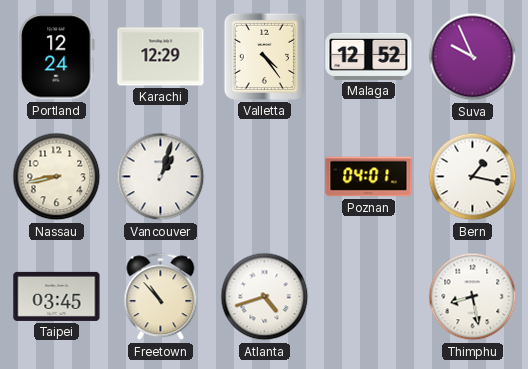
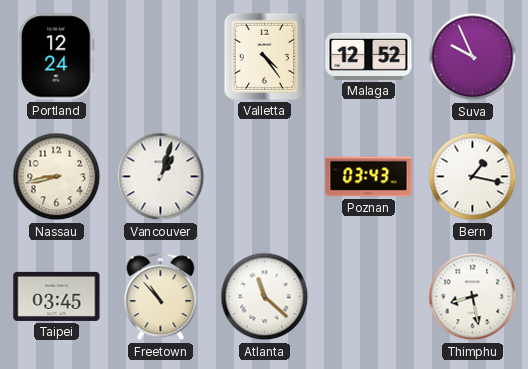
Karachi: 12:29 -> none
Poznan: 04:01 -> 03:43
Atlanta: 4:42 -> 11:22
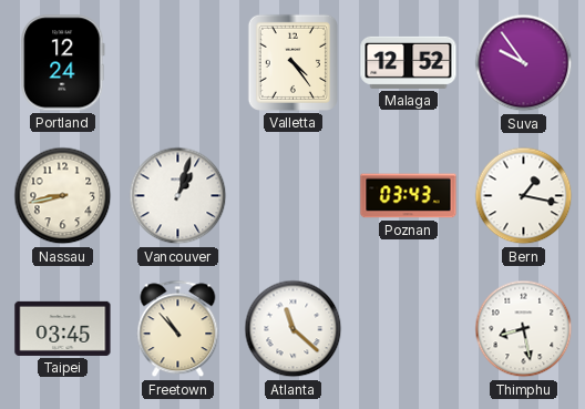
Suva: 9:56 -> 9:54
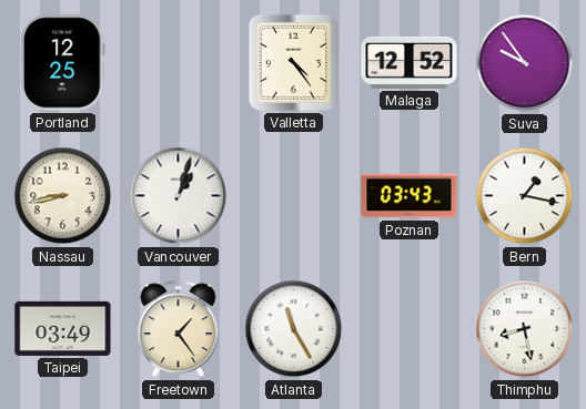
Portland: 12:24 -> 12:25
Taipei: 03:45 -> 03:49
Freetown: 10:53 -> 1:24
Atlanta: 11:22 -> 11:25
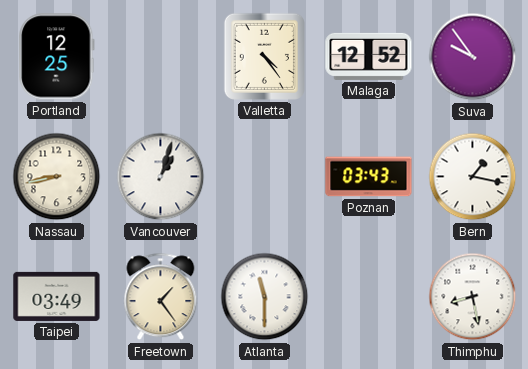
Atlanta: 11:25 -> 11:30
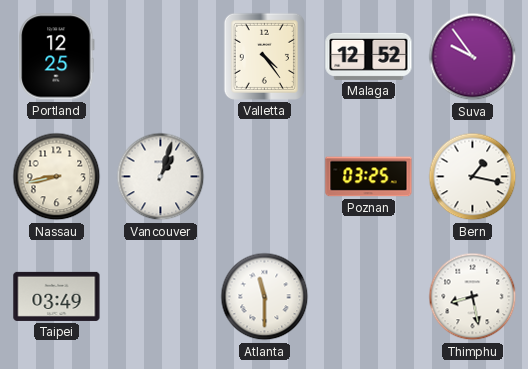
Poznan: 03:43 -> 03:25
Freetown: 1:24 -> none
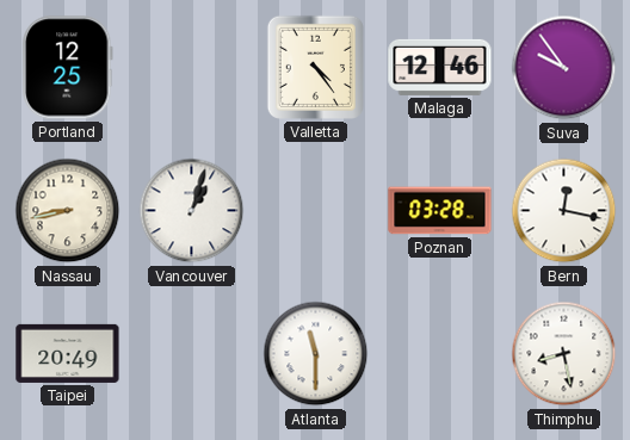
Malaga: 12:52 -> 12:46
Poznan: 03:25 -> 03:28
Bern: 1:17 -> 12:17
Taipei: 03:49 -> 20:49
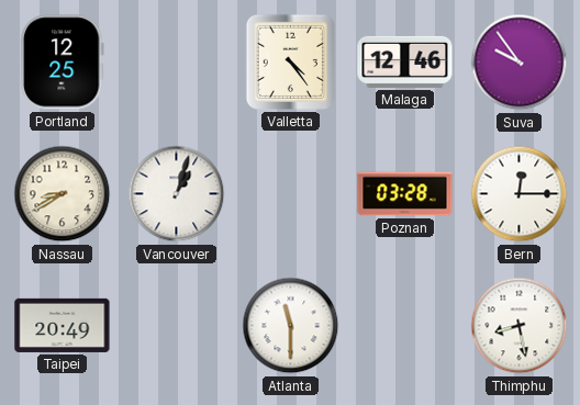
Nassau: 8:43 -> 8:40
Bern: 12:17 -> 12:15
